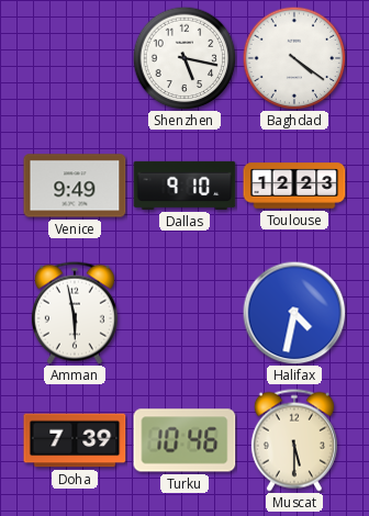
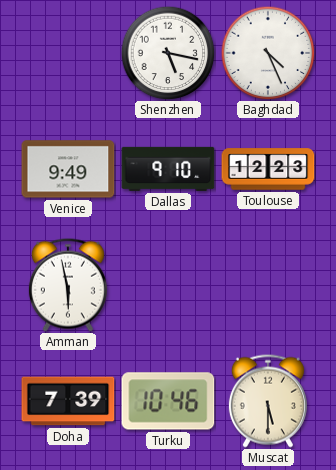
Baghdad: 4:21 -> 4:26
Halifax: 4:32 -> none
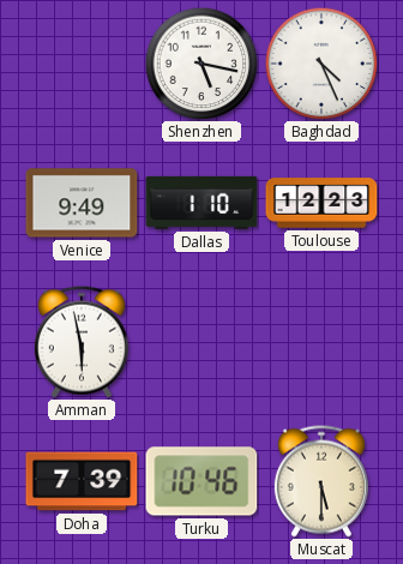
Dallas: 9:10 -> 1:10
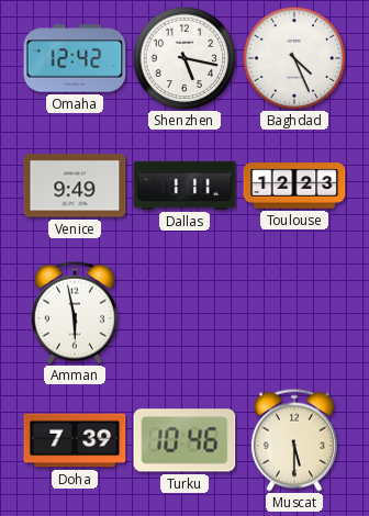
Omaha: none -> 12:42
Dallas: 1:10 -> 1:11
